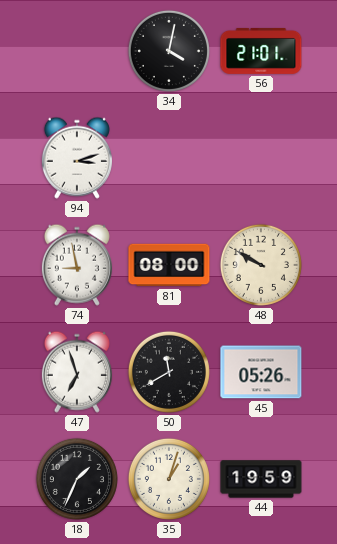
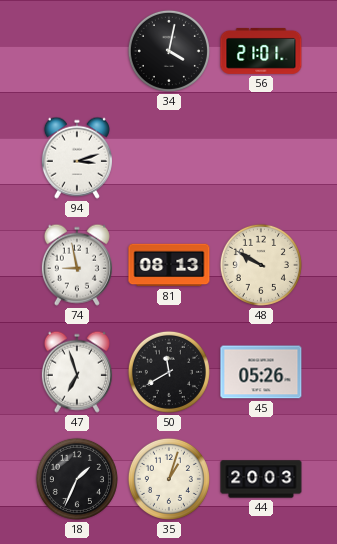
81: 08:00 -> 08:13
44: 19:59 -> 20:03
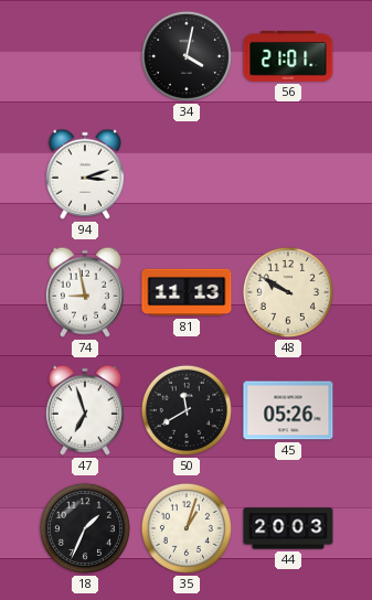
81: 08:13 -> 11:13
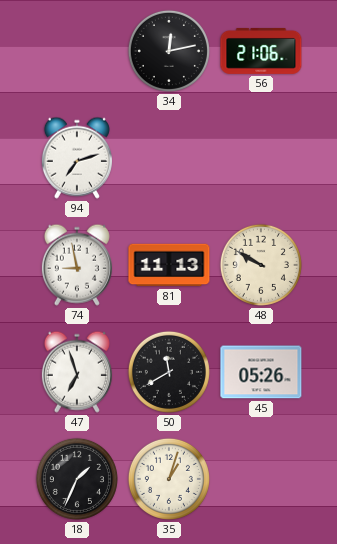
34: 4:02 -> 12:13
56: 21:01 -> 21:06
94: 3:12 -> 7:12
44: 20:03 -> none
